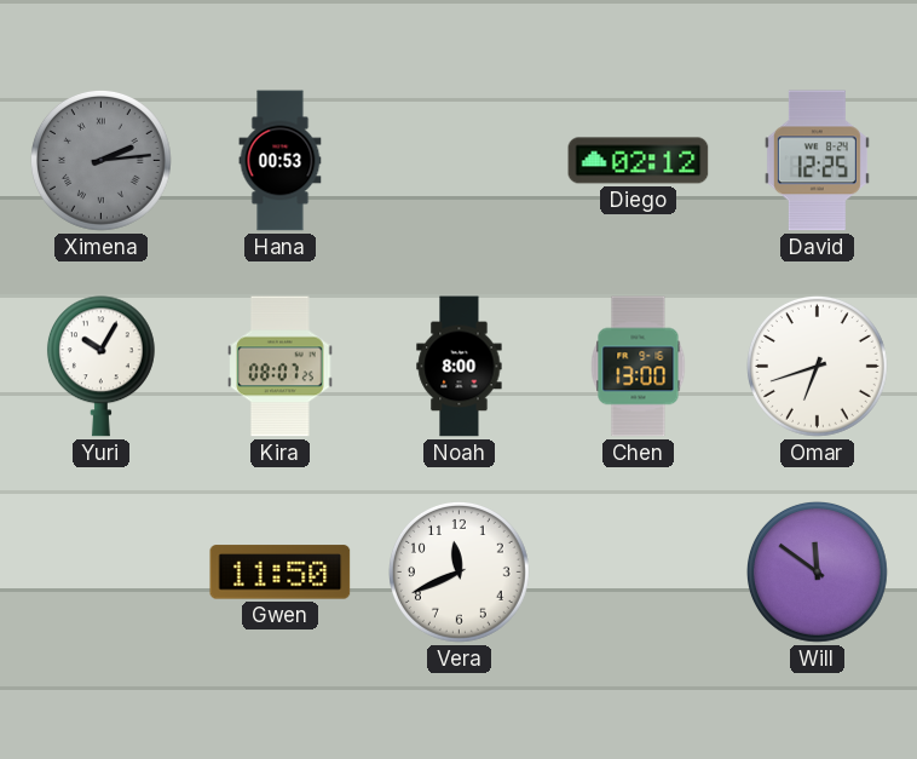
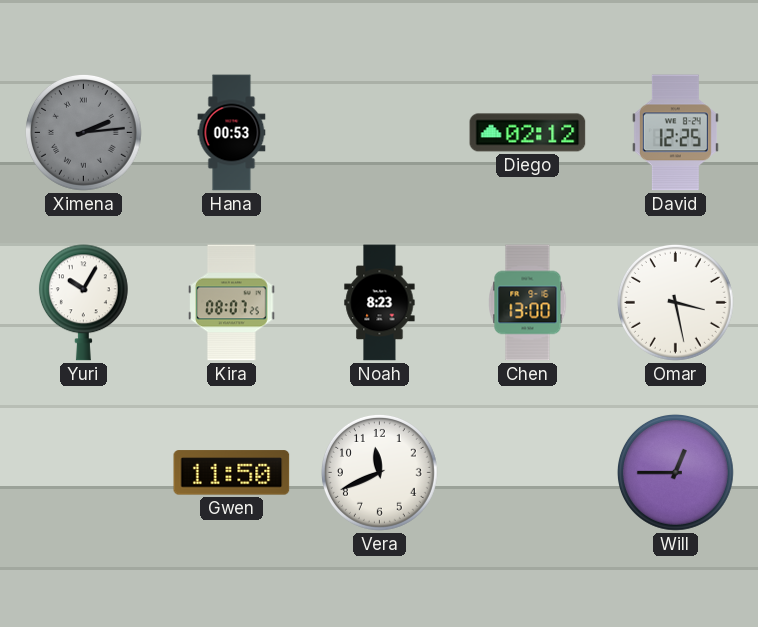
Noah: 8:00 -> 8:23
Omar: 6:42 -> 3:28
Will: 11:51 -> 12:45
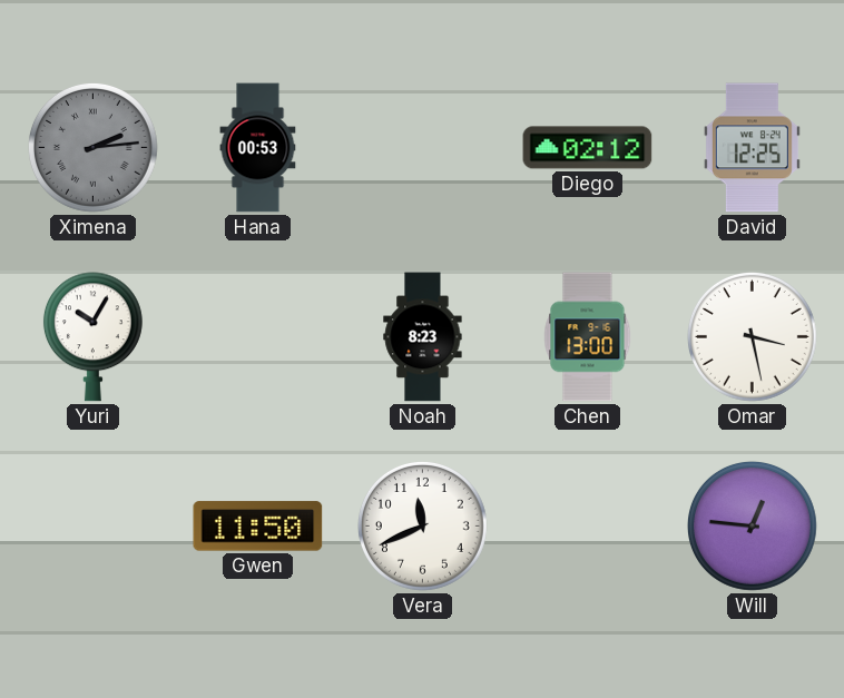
Kira: 08:07 -> none
Will: 12:45 -> 12:46
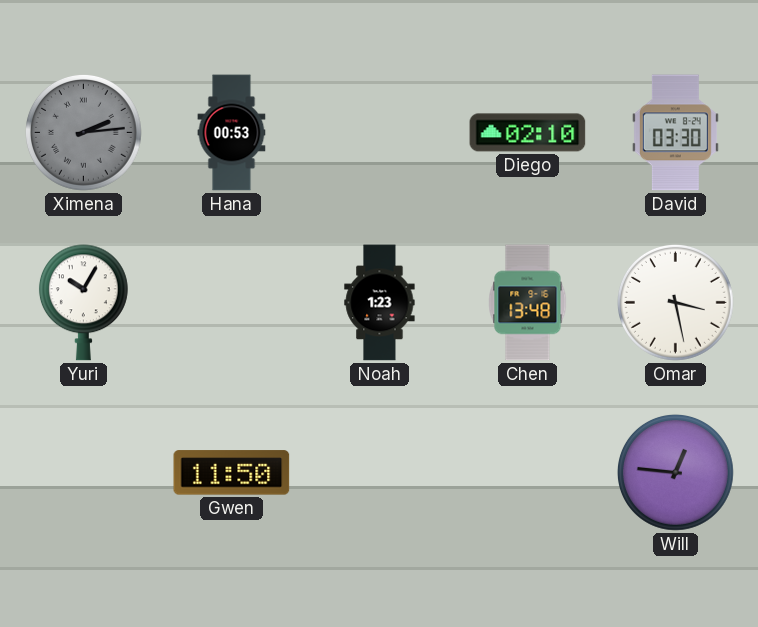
Diego: 02:12 -> 02:10
David: 12:25 -> 03:30
Noah: 8:23 -> 1:23
Chen: 13:00 -> 13:48
Vera: 11:41 -> none
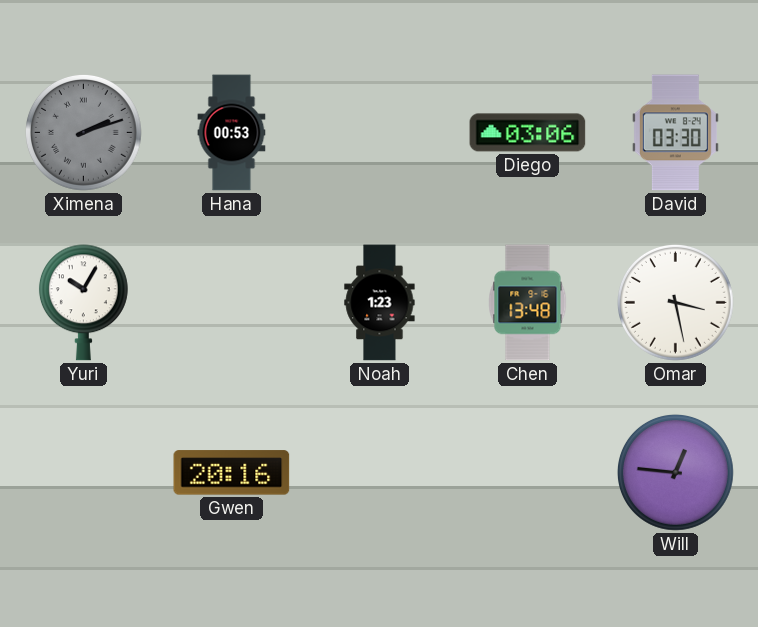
Ximena: 2:14 -> 2:12
Diego: 02:10 -> 03:06
Gwen: 11:50 -> 20:16
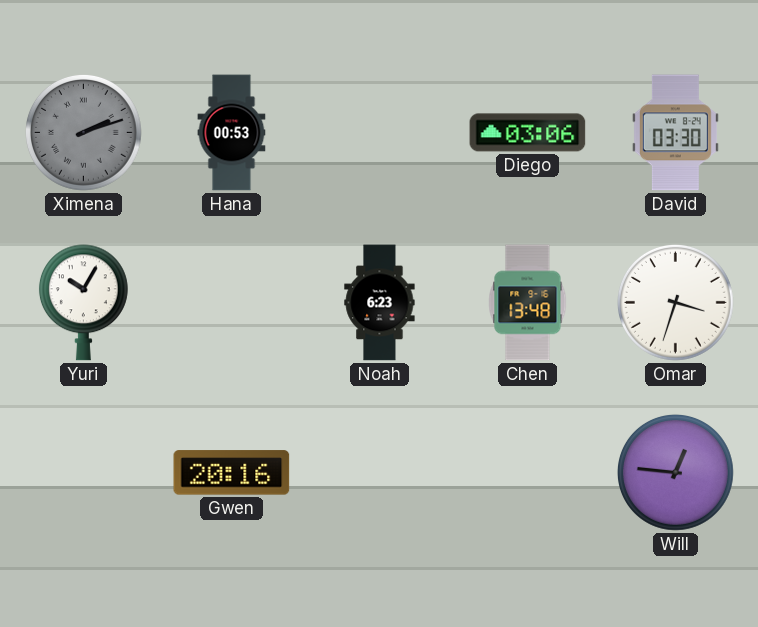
Noah: 1:23 -> 6:23
Omar: 3:28 -> 3:33
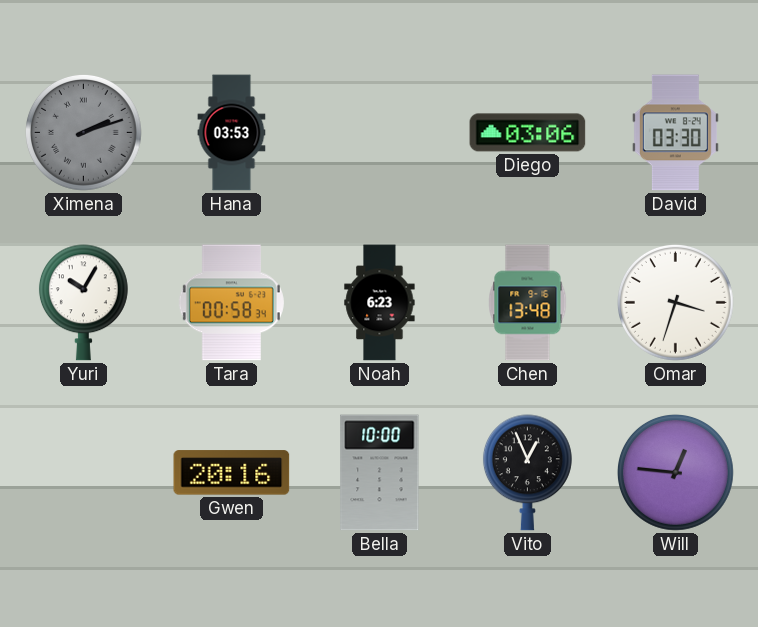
Hana: 00:53 -> 03:53
Tara: none -> 00:58
Bella: none -> 10:00
Vito: none -> 12:56
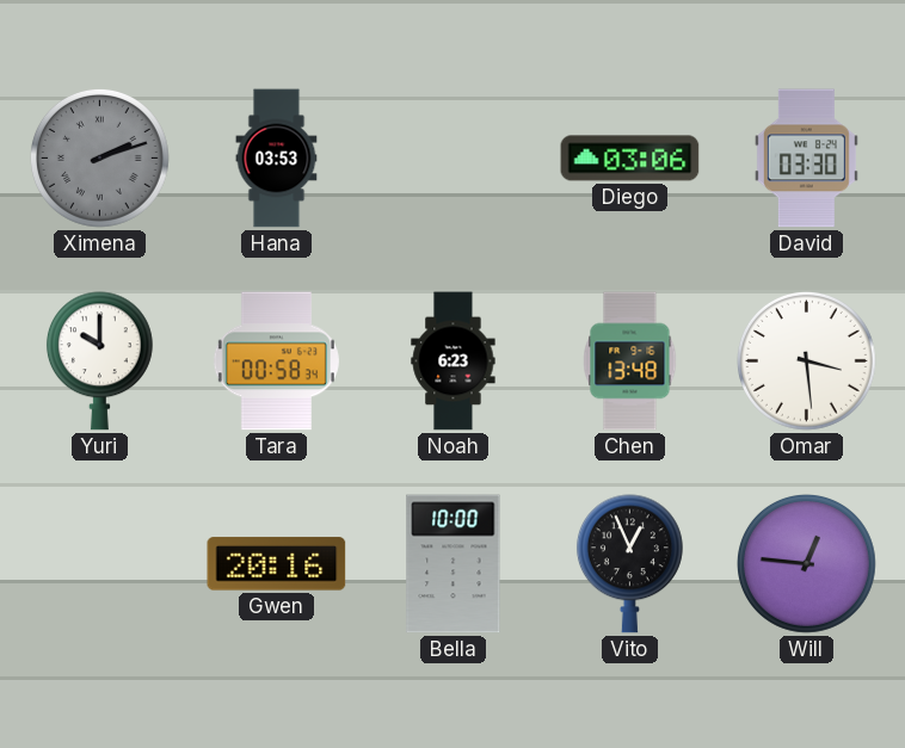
Yuri: 10:05 -> 10:00
Omar: 3:33 -> 3:29
